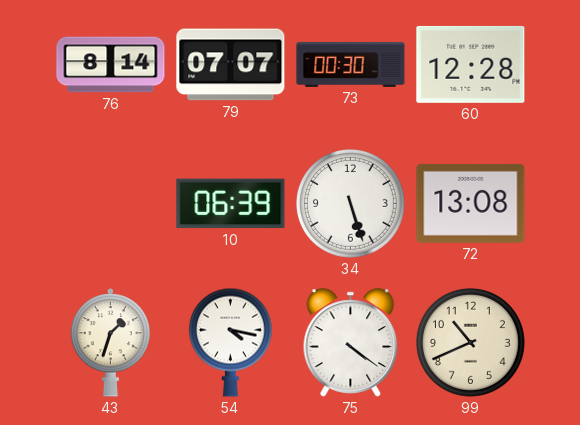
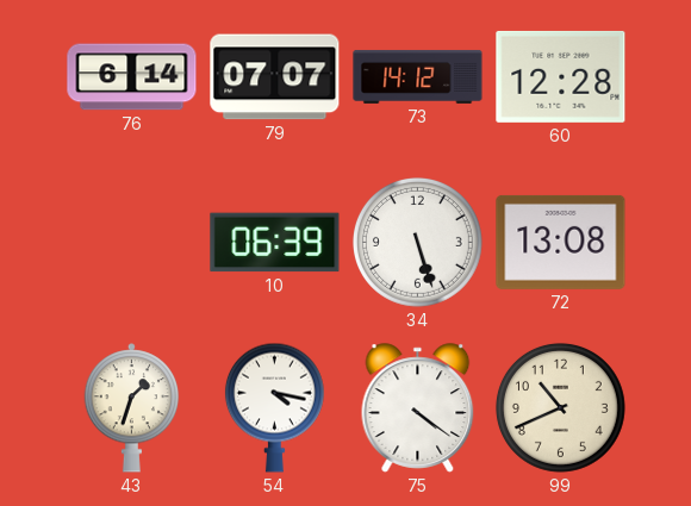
76: 8:14 -> 6:14
73: 00:30 -> 14:12
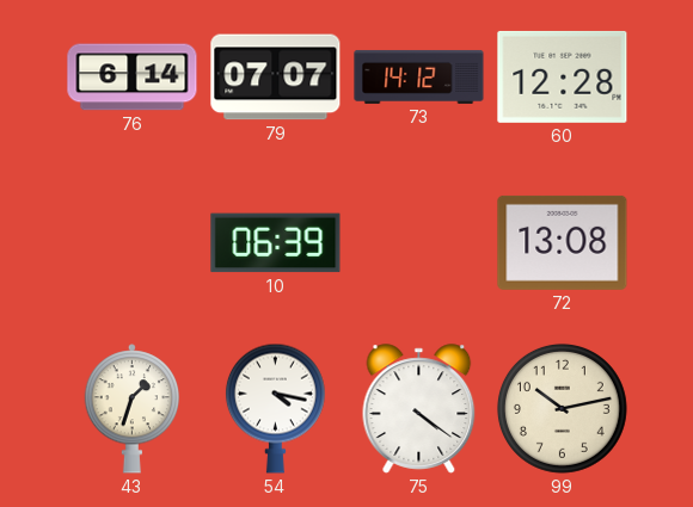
34: 5:27 -> none
99: 10:41 -> 10:13
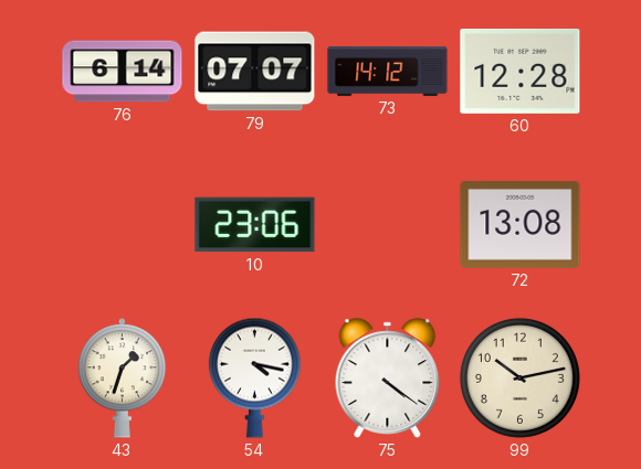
10: 06:39 -> 23:06
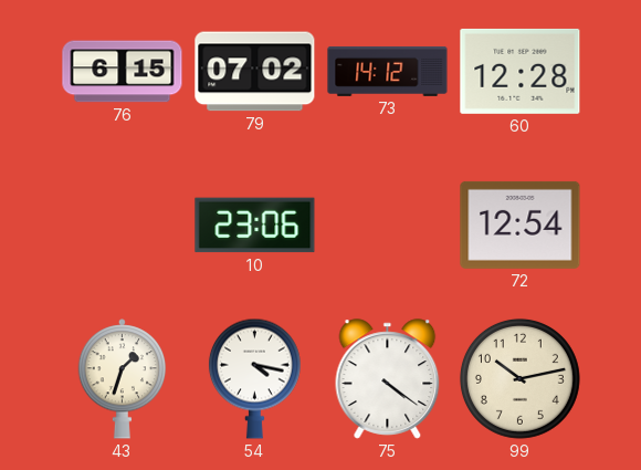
76: 6:14 -> 6:15
79: 07:07 -> 07:02
72: 13:08 -> 12:54
